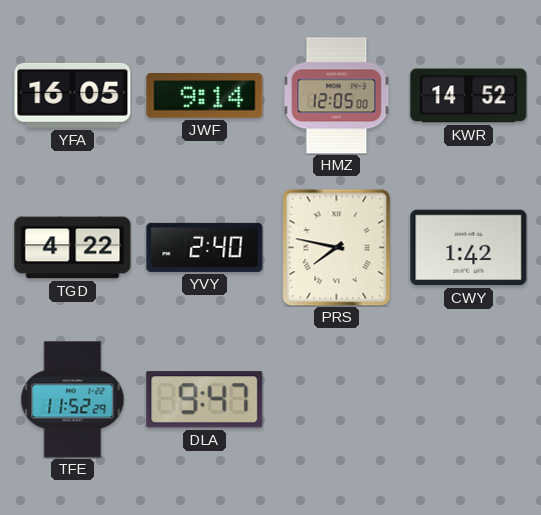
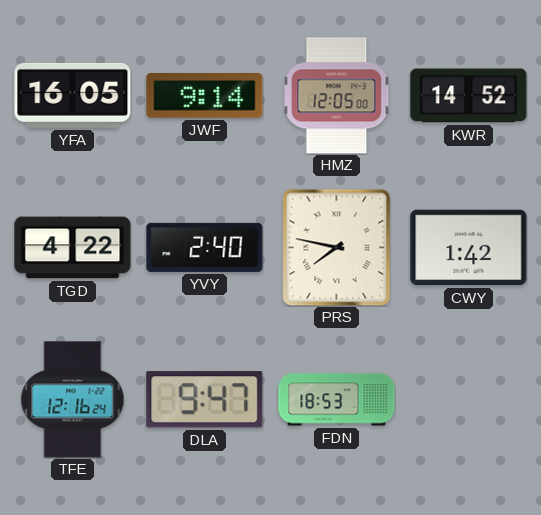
TFE: 11:52 -> 12:16
FDN: none -> 18:53
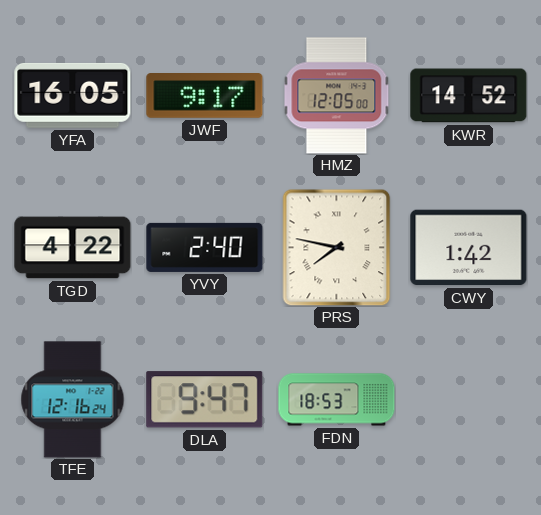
JWF: 9:14 -> 9:17
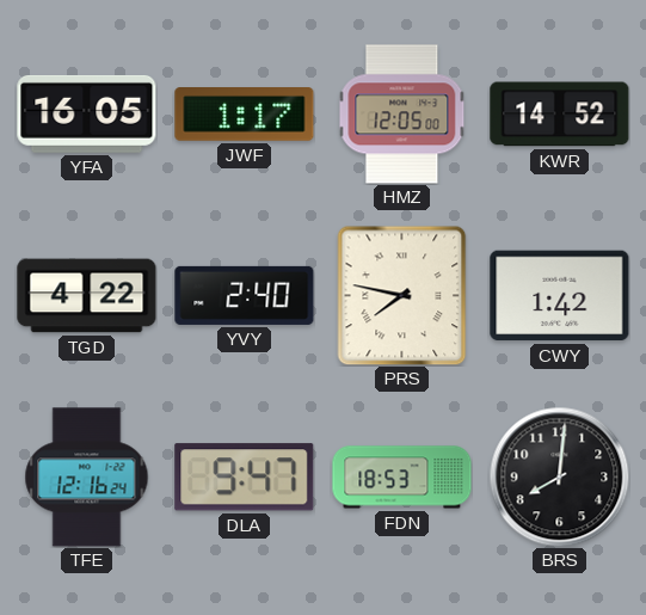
JWF: 9:17 -> 1:17
BRS: none -> 8:01
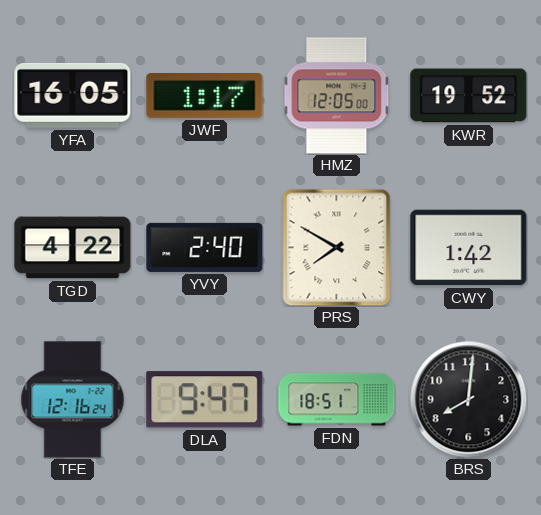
KWR: 14:52 -> 19:52
PRS: 7:47 -> 7:50
FDN: 18:53 -> 18:51
